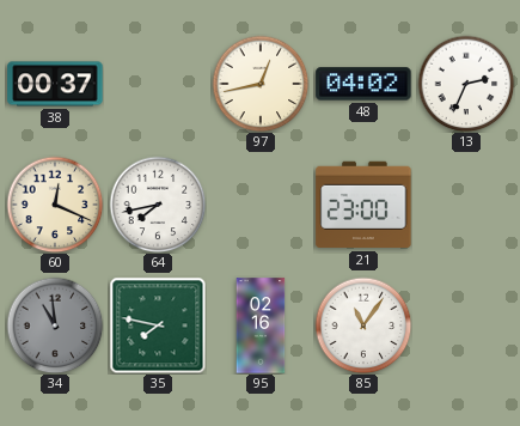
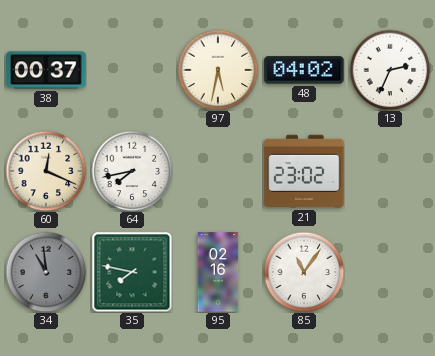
97: 12:43 -> 5:32
21: 23:00 -> 23:02
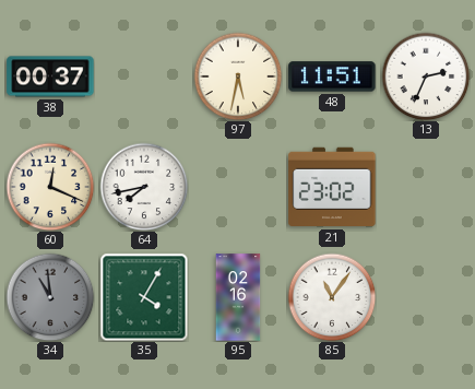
48: 04:02 -> 11:51
35: 7:47 -> 4:05
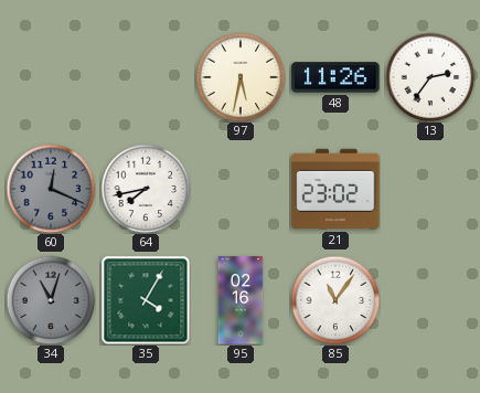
38: 00:37 -> none
48: 11:51 -> 11:26
13: 2:34 -> 2:36
60 dial: cream -> grey
34: 10:59 -> 11:03
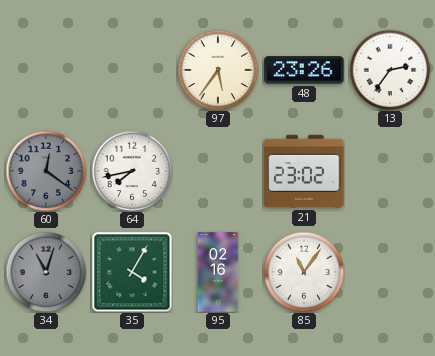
97: 5:32 -> 5:36
48: 11:26 -> 23:26
60: 12:19 -> 12:21
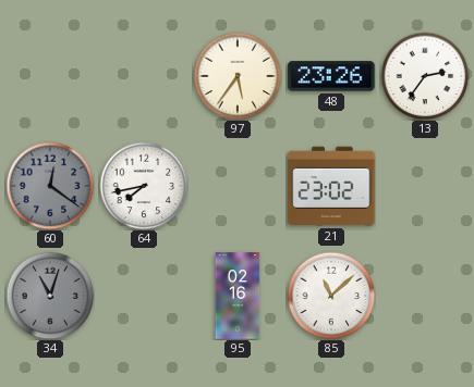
35: 4:05 -> none
85: 11:06 -> 11:08
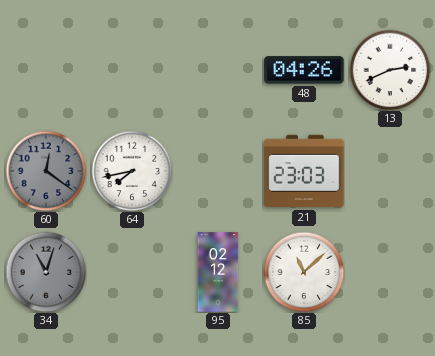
97: 5:36 -> none
48: 23:26 -> 04:26
13: 2:36 -> 2:41
21: 23:02 -> 23:03
95: 02:16 -> 02:12
